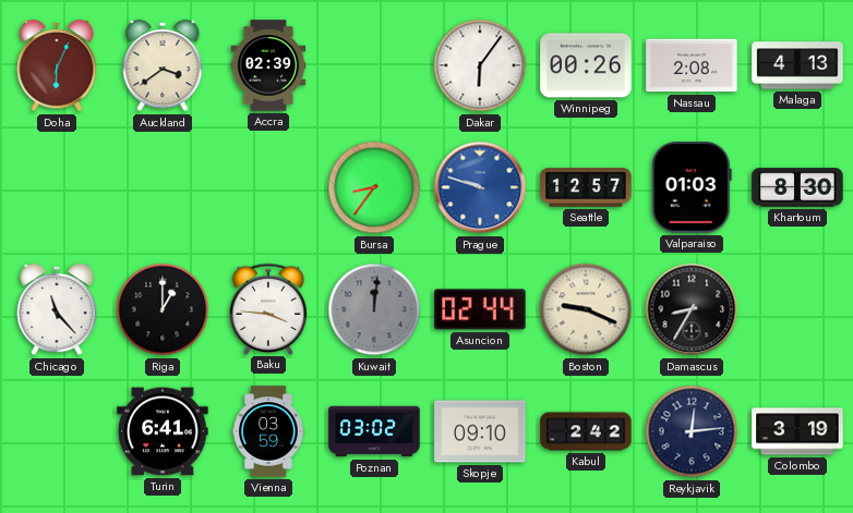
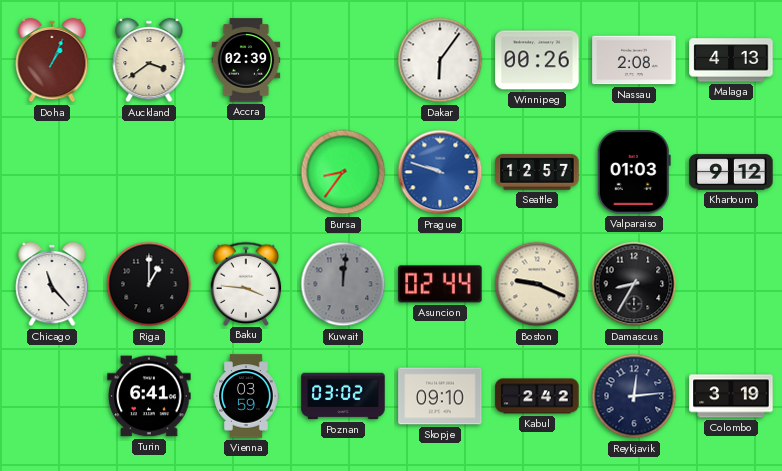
Doha: 6:04 -> 1:04
Khartoum: 8:30 -> 9:12
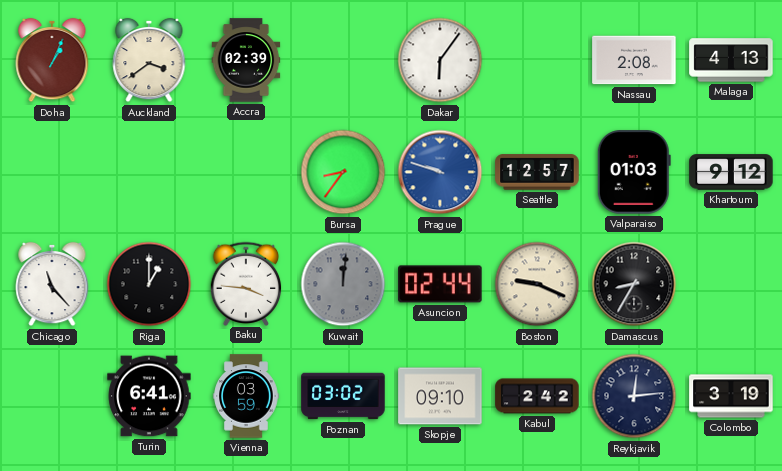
Winnipeg: 00:26 -> none
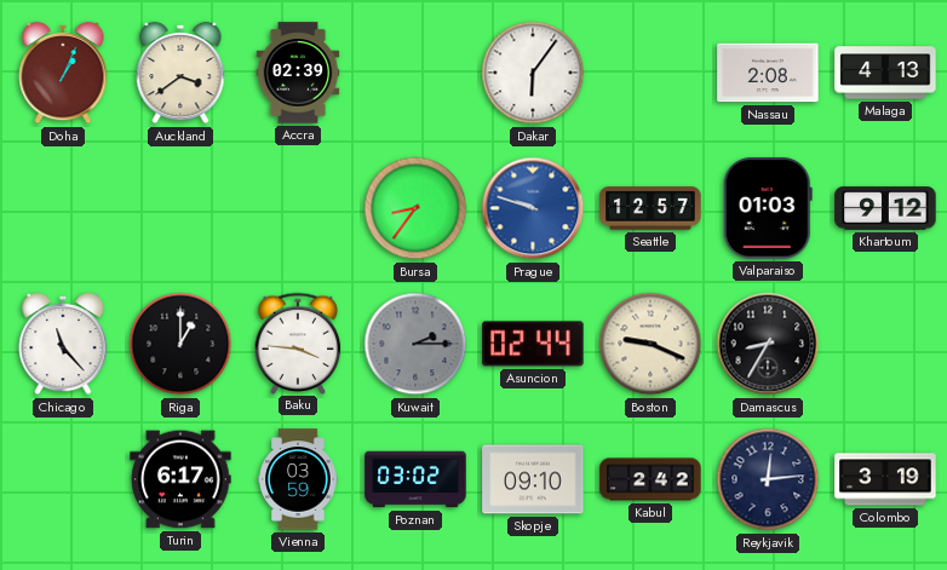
Kuwait: 12:01 -> 2:15
Turin: 6:41 -> 6:17
